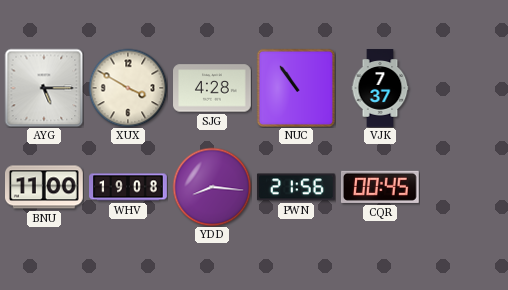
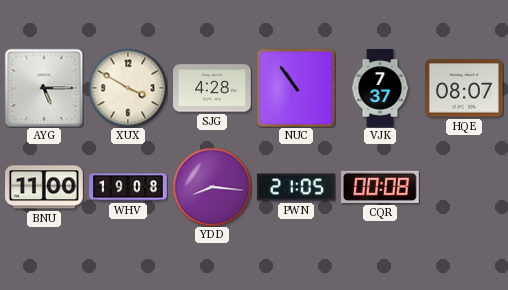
HQE: none -> 08:07
PWN: 21:56 -> 21:05
CQR: 00:45 -> 00:08
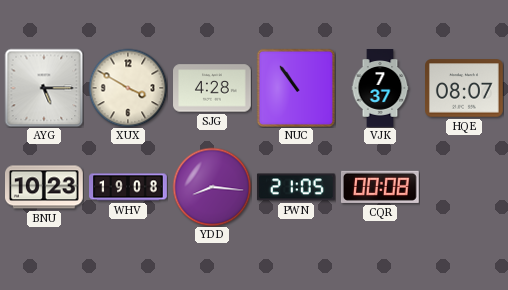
BNU: 11:00 -> 10:23
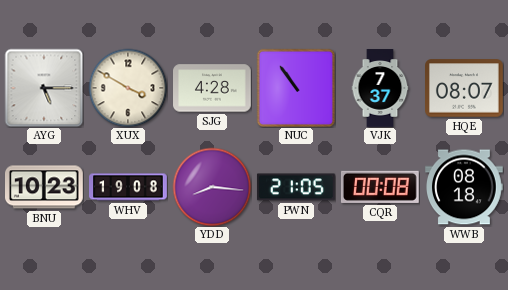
WWB: none -> 08:18
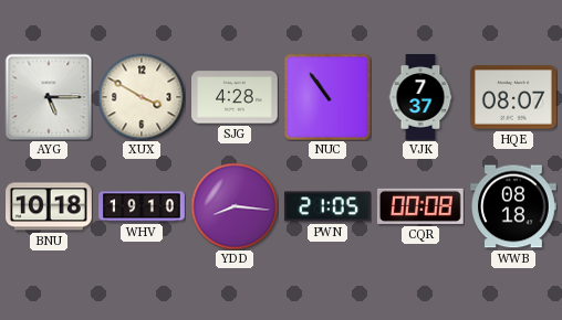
BNU: 10:23 -> 10:18
WHV: 19:08 -> 19:10
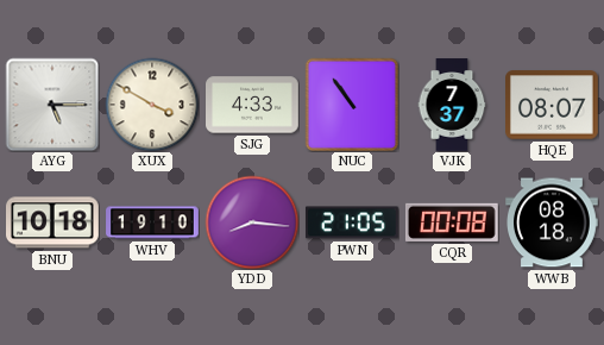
SJG: 4:28 -> 4:33
